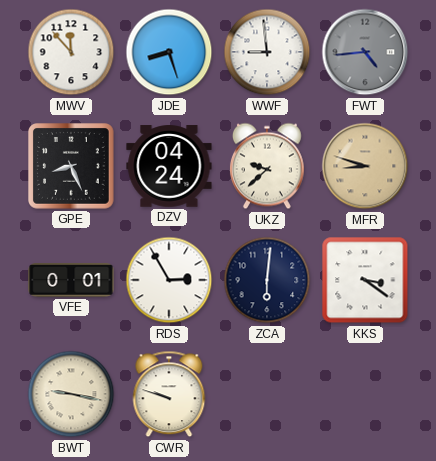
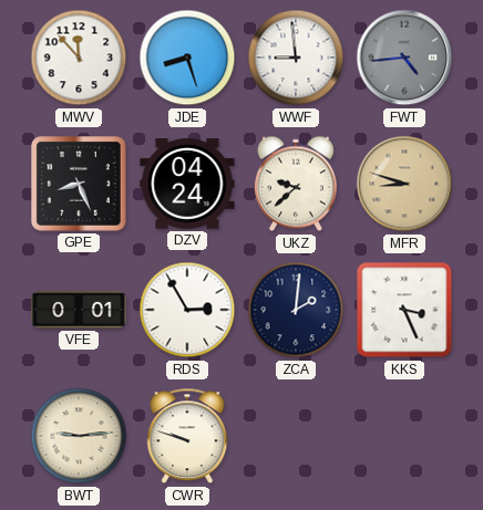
ZCA: 6:01 -> 2:01
KKS: 3:21 -> 3:26
BWT: 9:17 -> 9:14
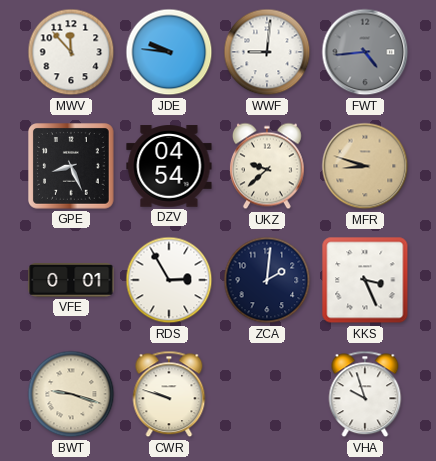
JDE: 8:27 -> 9:46
WWF: 8:59 -> 9:01
DZV: 04:24 -> 04:54
BWT: 9:14 -> 9:18
VHA: none -> 9:57
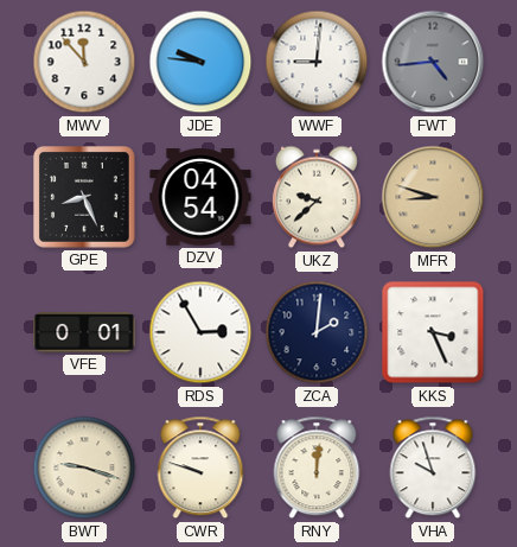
RNY: none -> 12:01
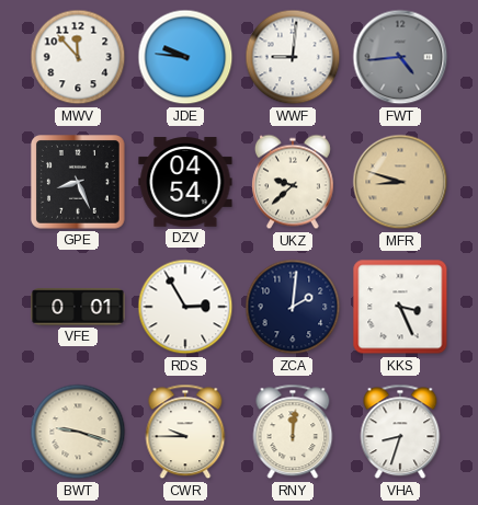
CWR: 9:48 -> 9:45
VHA: 9:57 -> 8:33
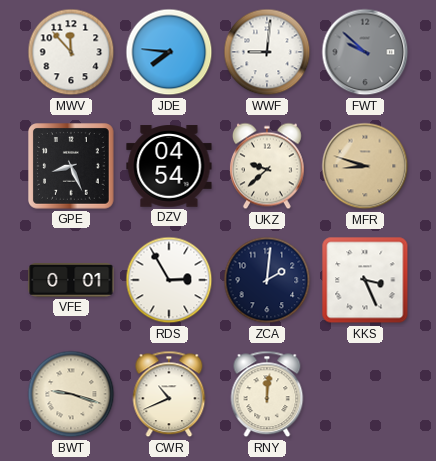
JDE: 9:46 -> 7:46
FWT: 4:44 -> 9:52
CWR: 9:45 -> 10:41
VHA: 8:33 -> none
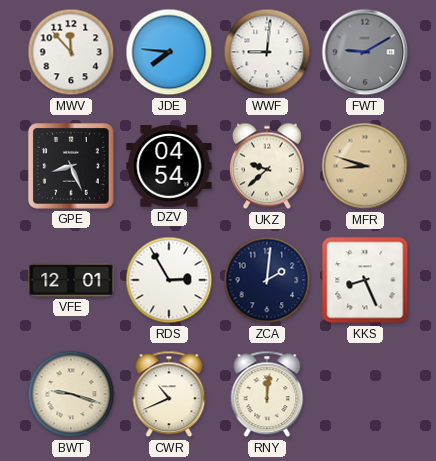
FWT: 9:52 -> 9:10
VFE: 0:01 -> 12:01
KKS: 3:26 -> 8:26
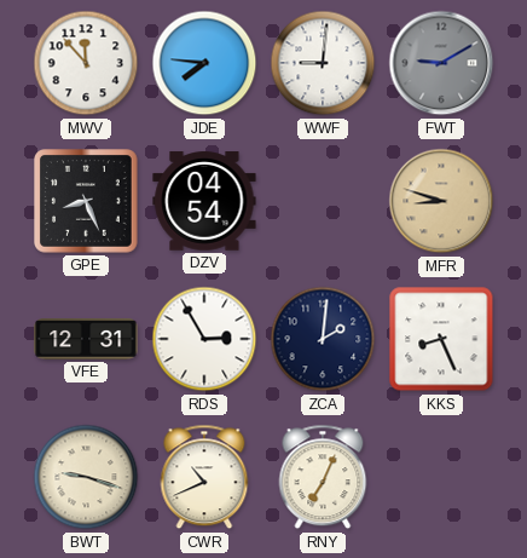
UKZ: 9:38 -> none
VFE: 12:01 -> 12:31
RNY: 12:01 -> 7:04
